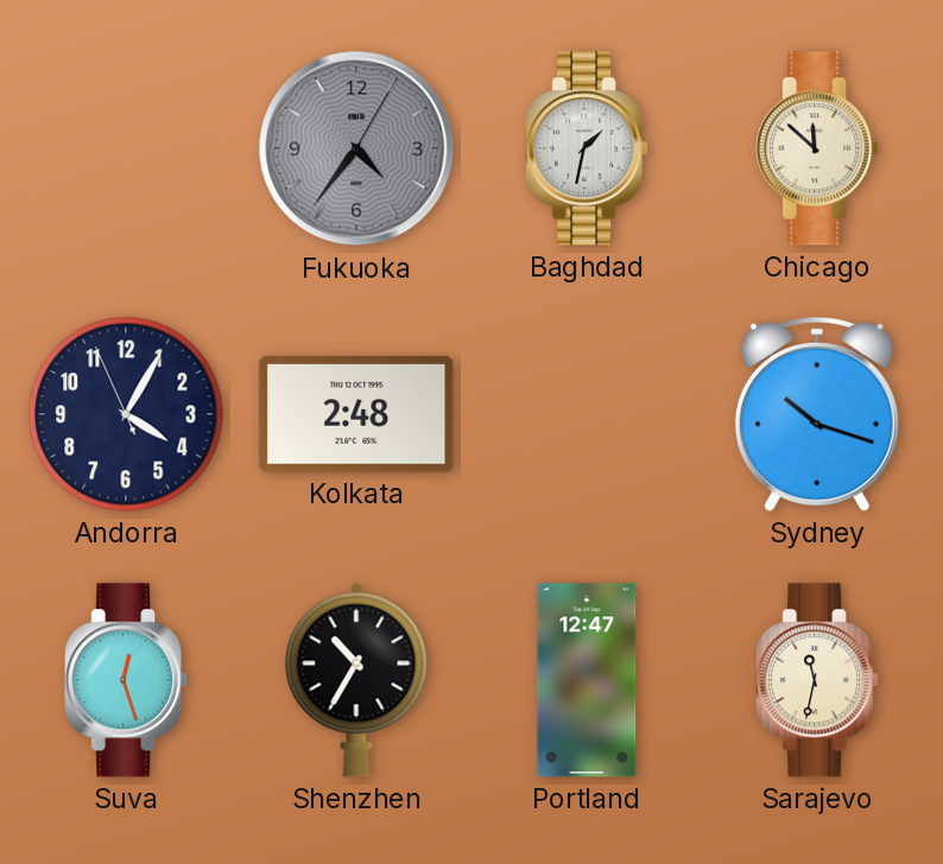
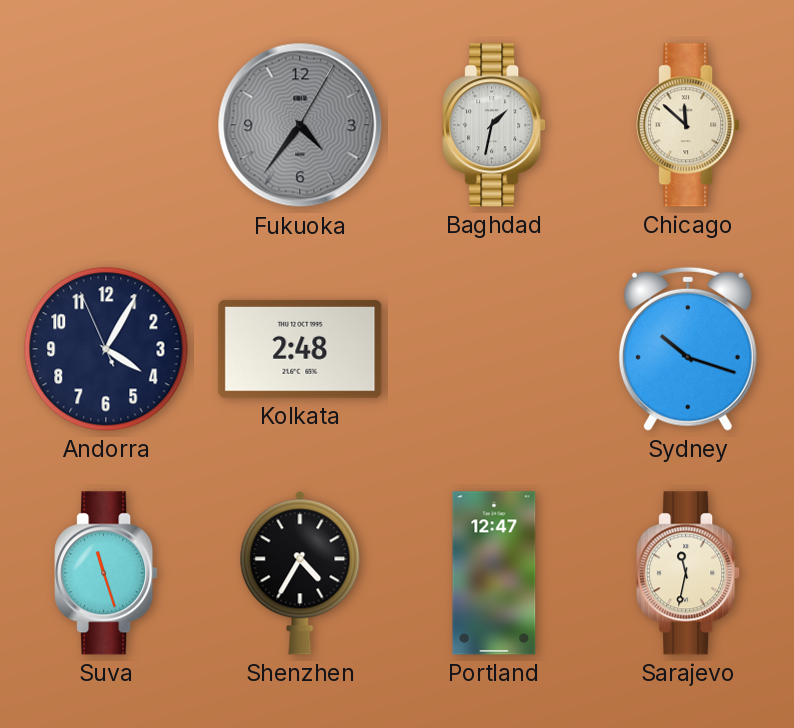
Suva: 12:27 -> 11:27
Shenzhen: 10:35 -> 4:35
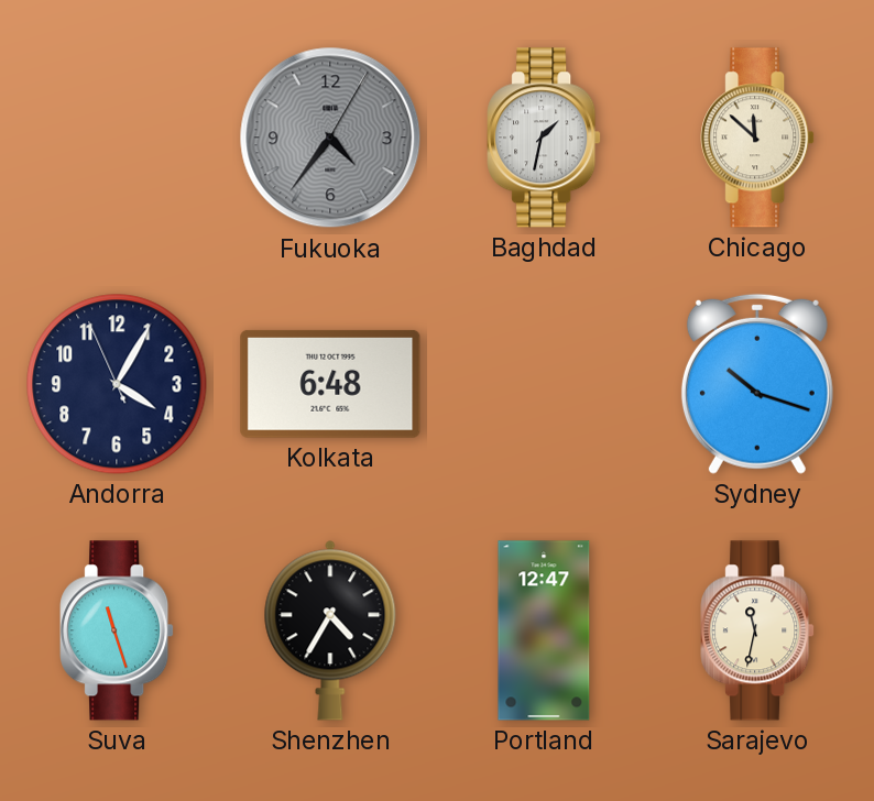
Kolkata: 2:48 -> 6:48
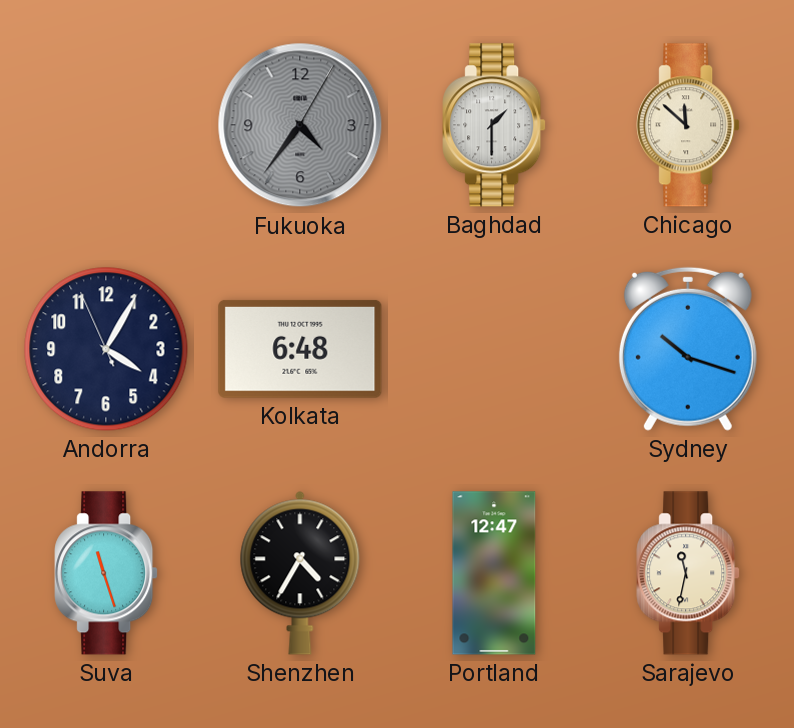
Baghdad: 1:32 -> 1:30
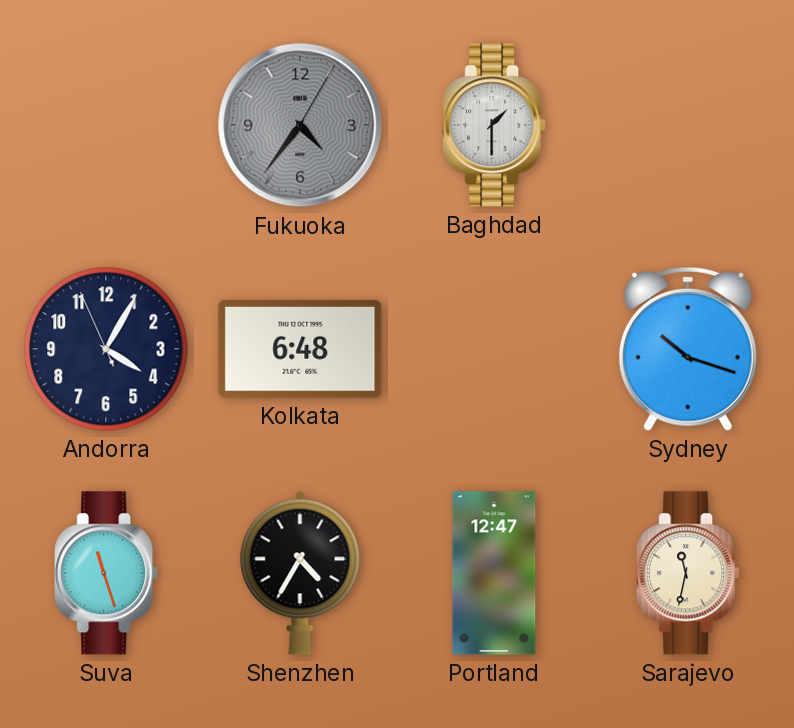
Chicago: 11:52 -> none
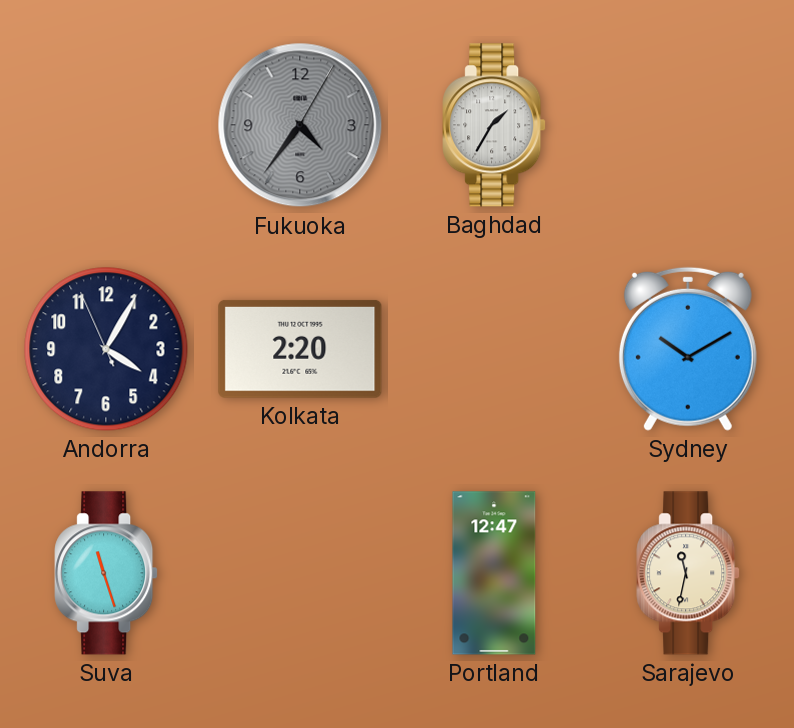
Baghdad: 1:30 -> 1:35
Kolkata: 6:48 -> 2:20
Sydney: 10:18 -> 10:10
Shenzhen: 4:35 -> none
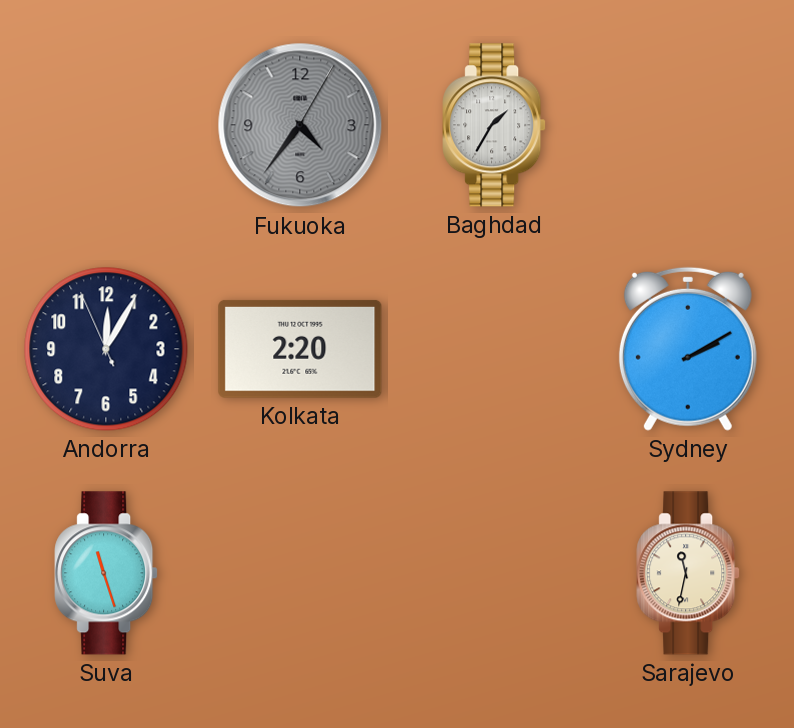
Andorra: 4:04 -> 12:04
Sydney: 10:10 -> 2:10
Portland: 12:47 -> none
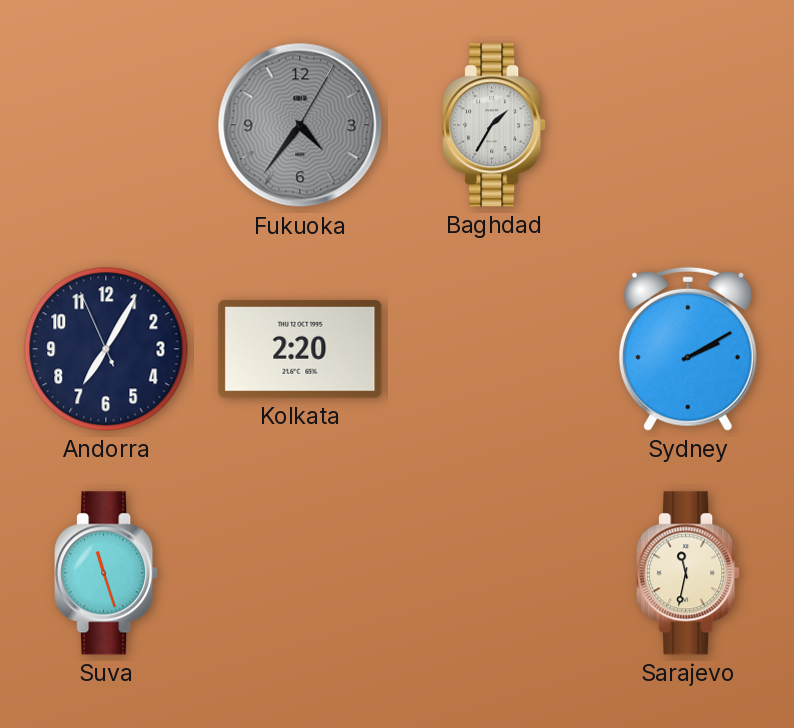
Andorra: 12:04 -> 7:04
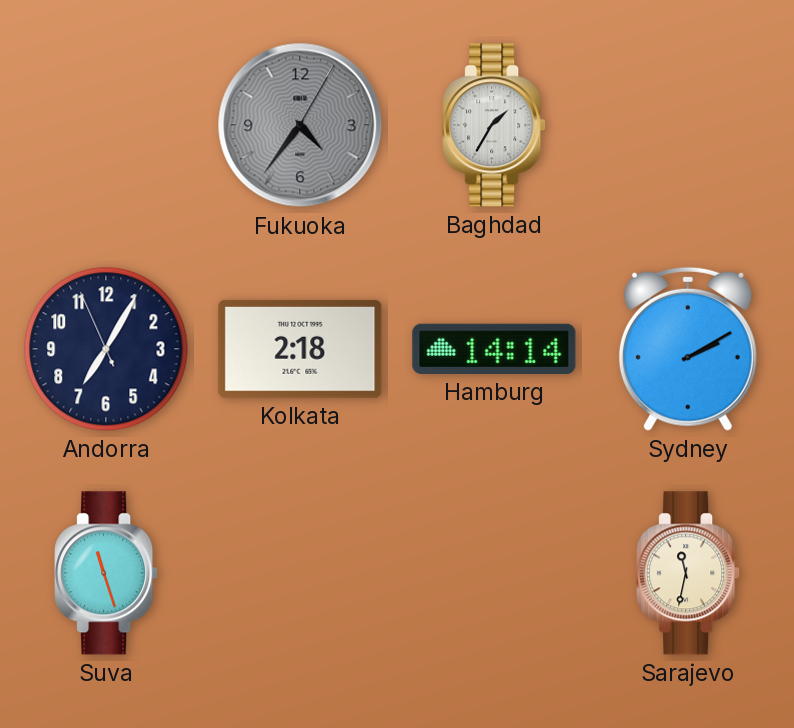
Kolkata: 2:20 -> 2:18
Hamburg: none -> 14:14
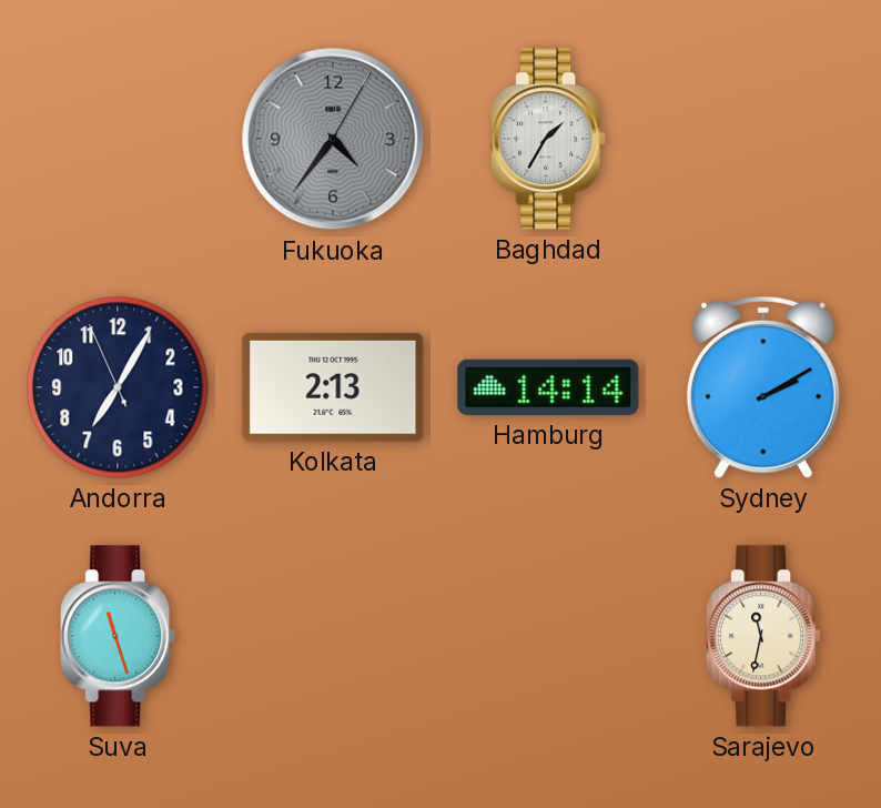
Kolkata: 2:18 -> 2:13
